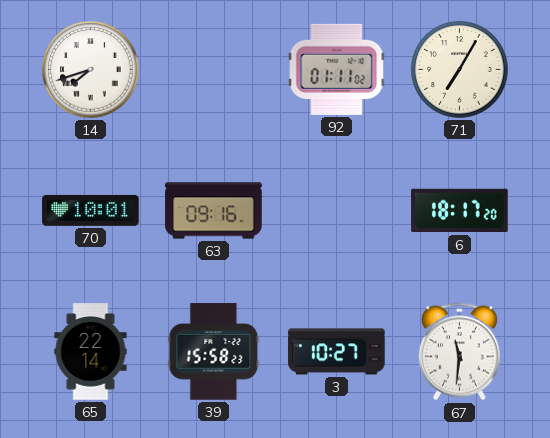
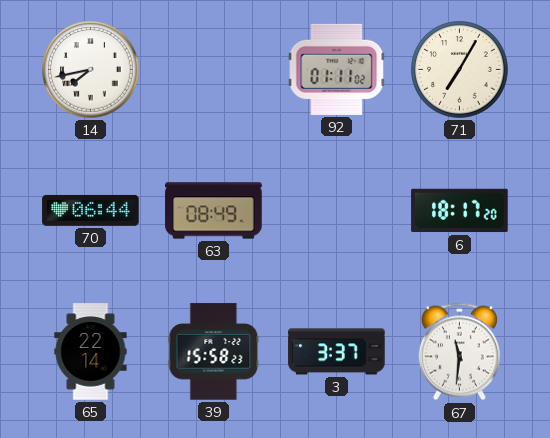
14: 7:42 -> 7:43
70: 10:01 -> 06:44
63: 09:16 -> 08:49
3: 10:27 -> 3:37
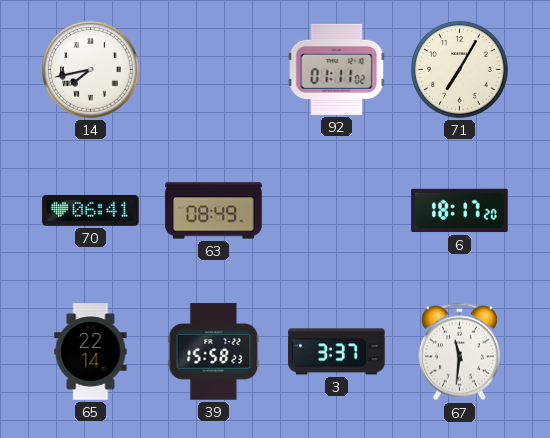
70: 06:44 -> 06:41
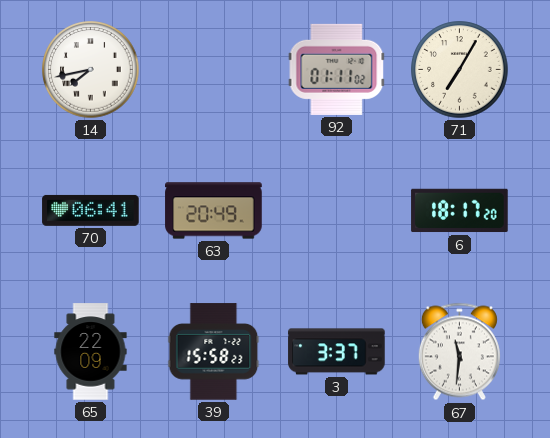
63: 08:49 -> 20:49
65: 22:14 -> 22:09
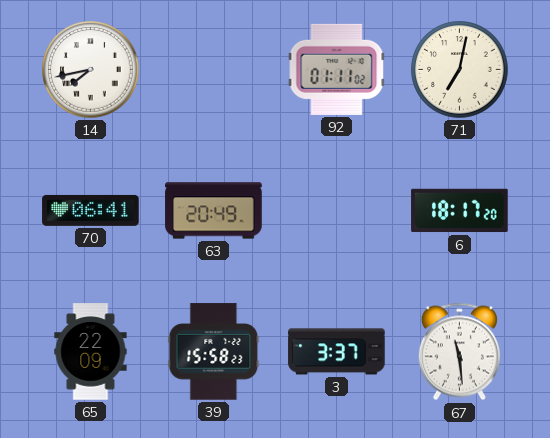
71: 7:05 -> 7:02
67: 11:31 -> 11:29
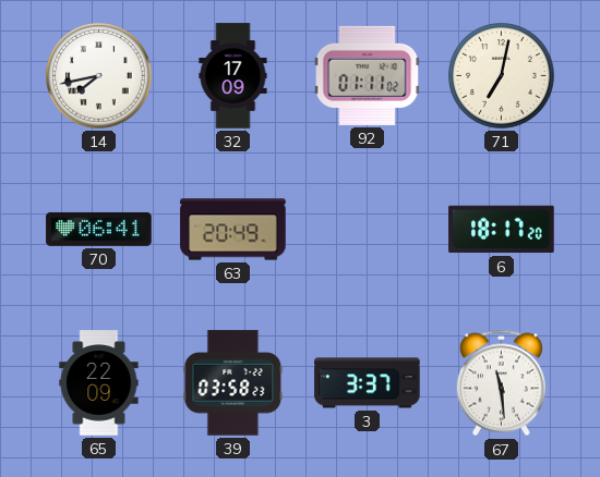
32: none -> 17:09
39: 15:58 -> 03:58
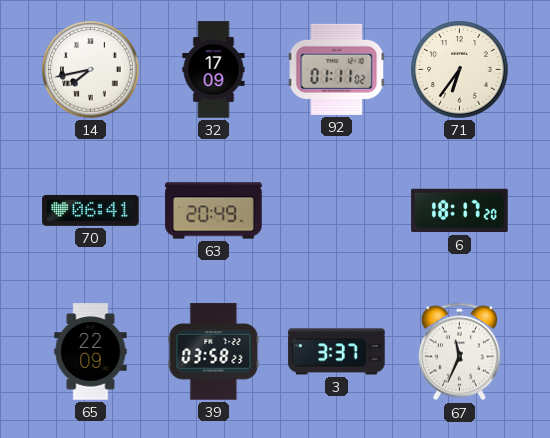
71: 7:02 -> 6:36
67: 11:29 -> 11:34
